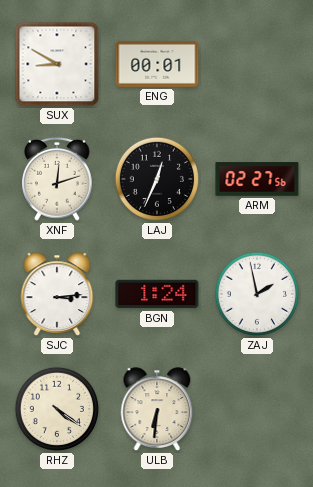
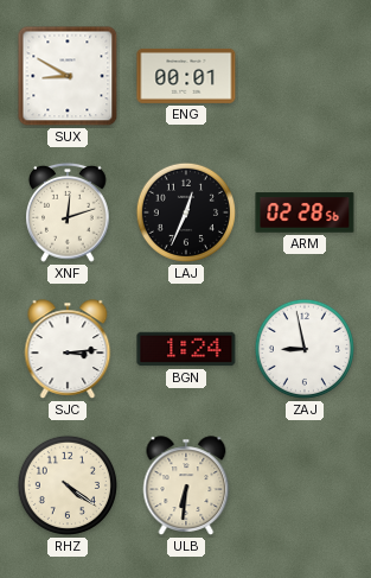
ARM: 02:27 -> 02:28
ZAJ: 1:58 -> 8:58
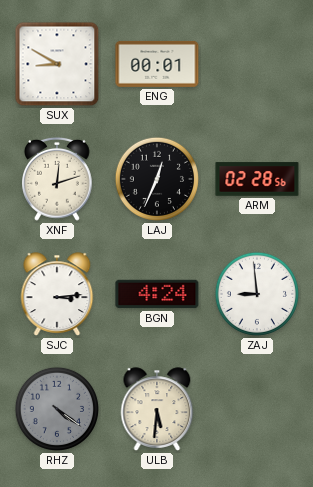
BGN: 1:24 -> 4:24
ZAJ: 8:58 -> 8:59
RHZ dial: cream -> grey
ULB: 6:31 -> 5:31
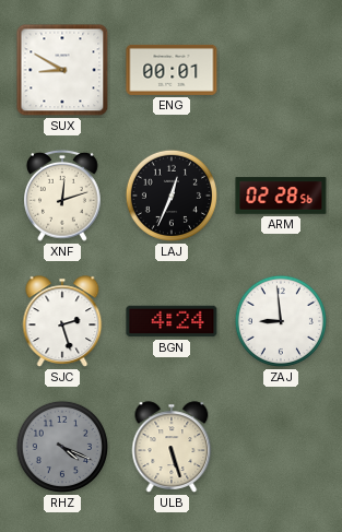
SJC: 3:14 -> 2:27
RHZ: 4:21 -> 4:19
ULB: 5:31 -> 5:27
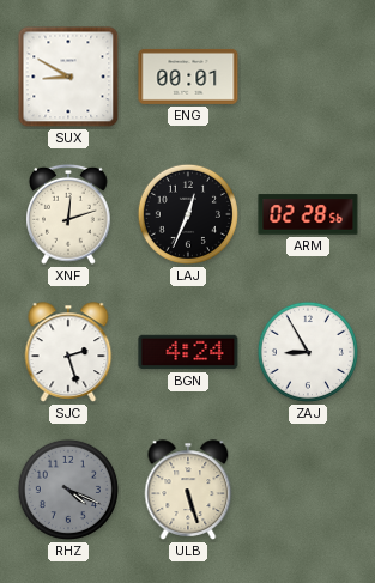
ZAJ: 8:59 -> 8:55
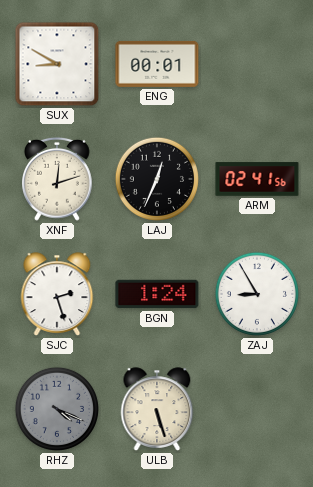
ARM: 02:28 -> 02:41
BGN: 4:24 -> 1:24
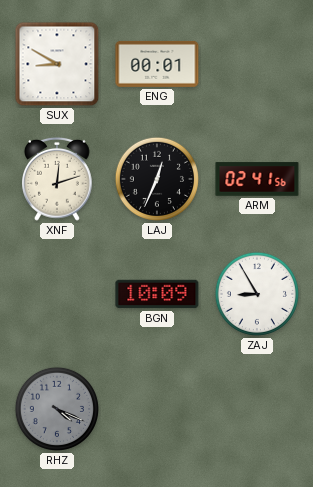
SJC: 2:27 -> none
BGN: 1:24 -> 10:09
ULB: 5:27 -> none
